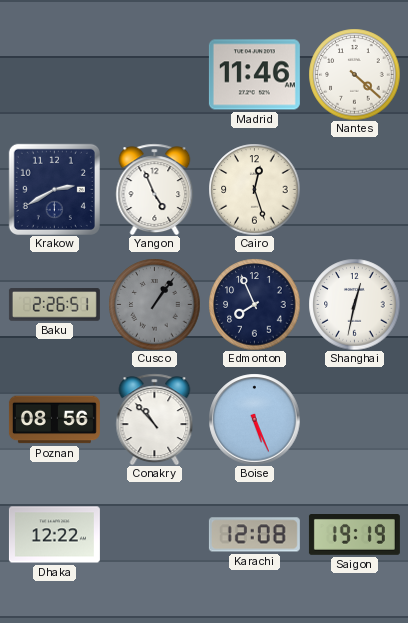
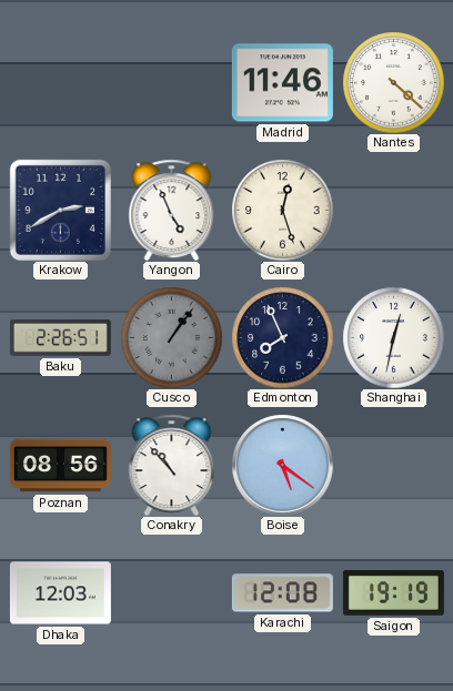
Boise: 5:26 -> 5:21
Dhaka: 12:22 -> 12:03
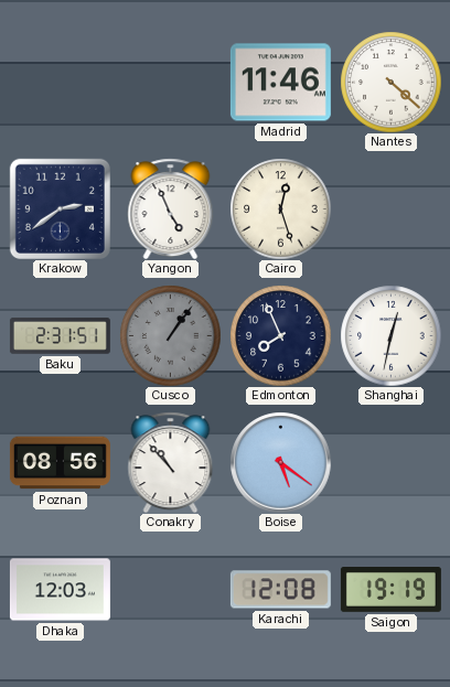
Krakow: 2:40 -> 2:39
Baku: 2:26 -> 2:31
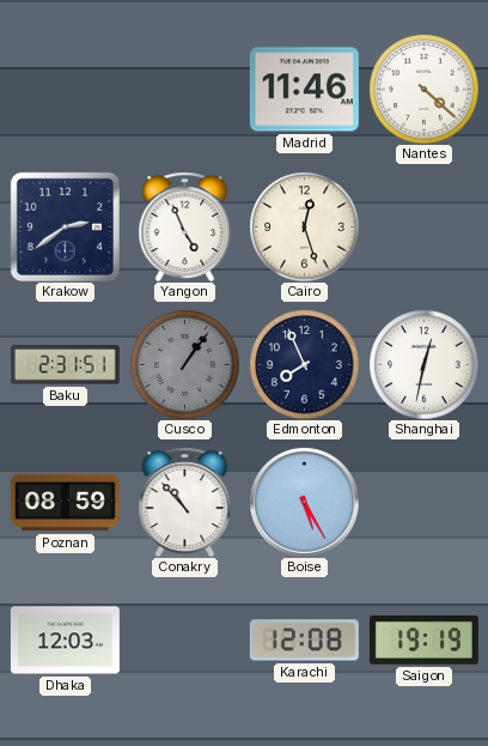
Poznan: 08:56 -> 08:59
Boise: 5:21 -> 5:25
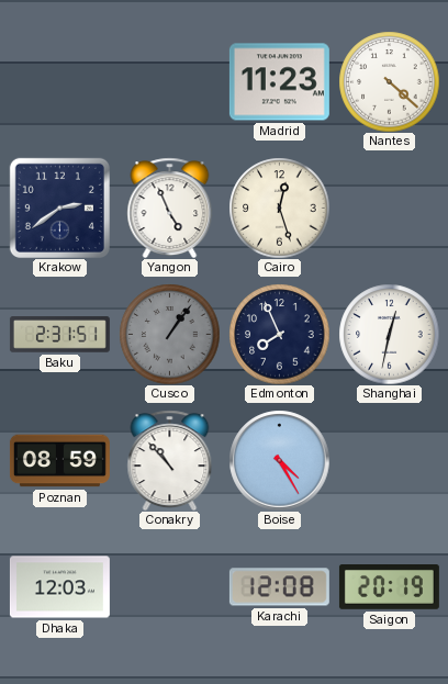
Madrid: 11:46 -> 11:23
Boise: 5:25 -> 4:25
Saigon: 19:19 -> 20:19
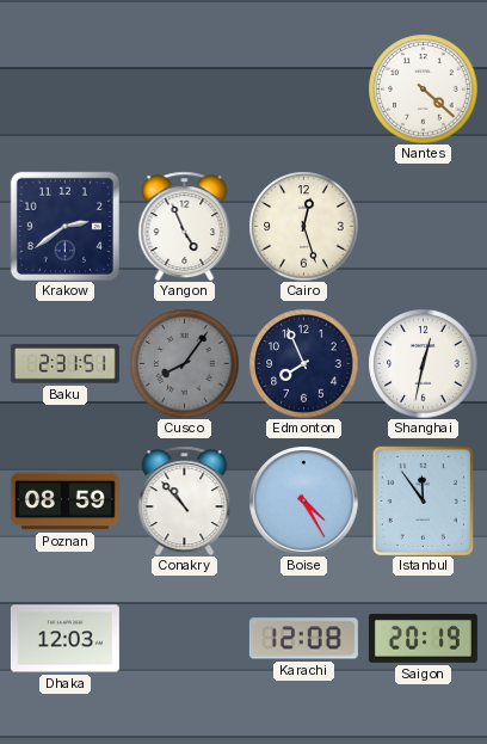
Madrid: 11:23 -> none
Cusco: 1:06 -> 8:06
Istanbul: none -> 11:54
